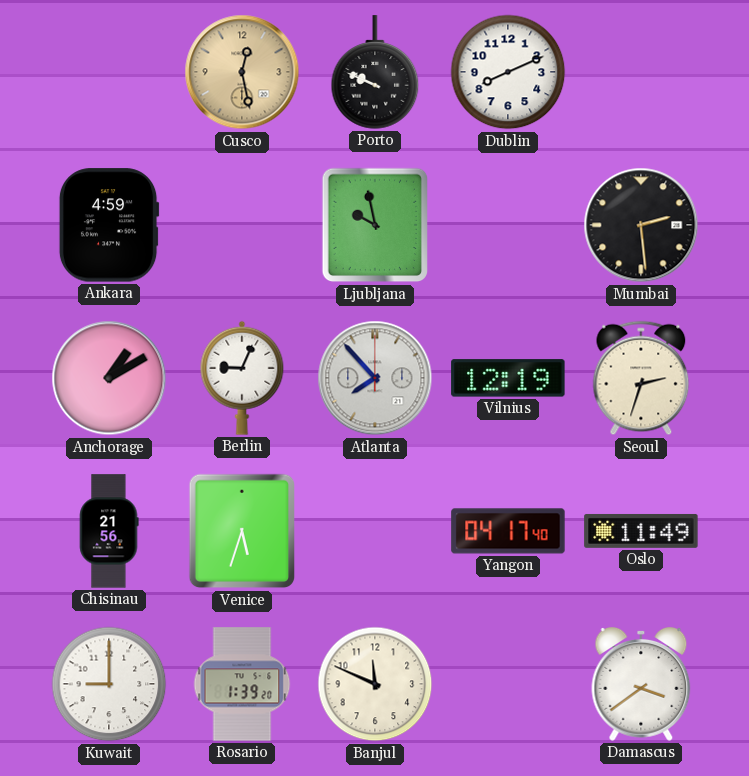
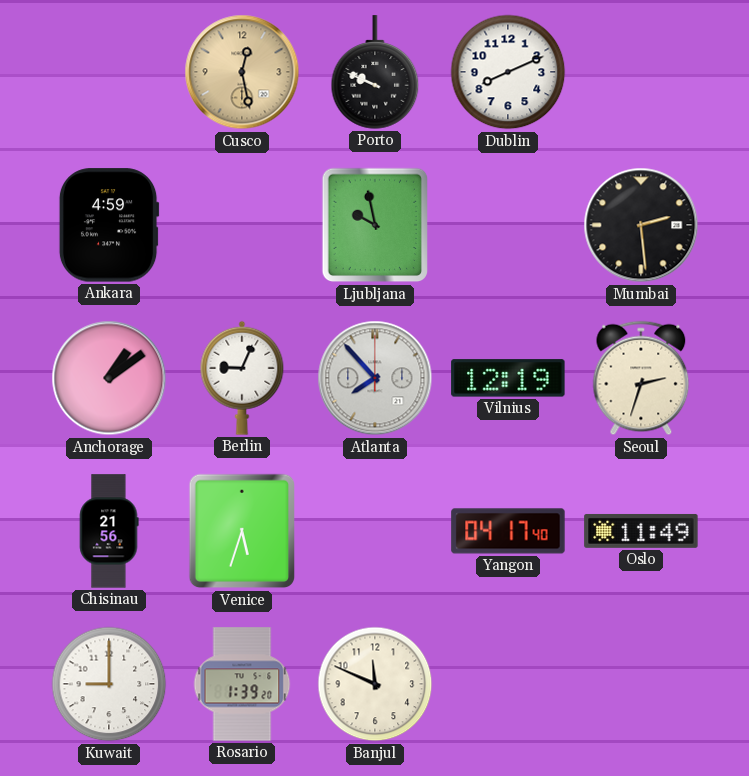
Anchorage: 1:10 -> 1:09
Damascus: 3:39 -> none
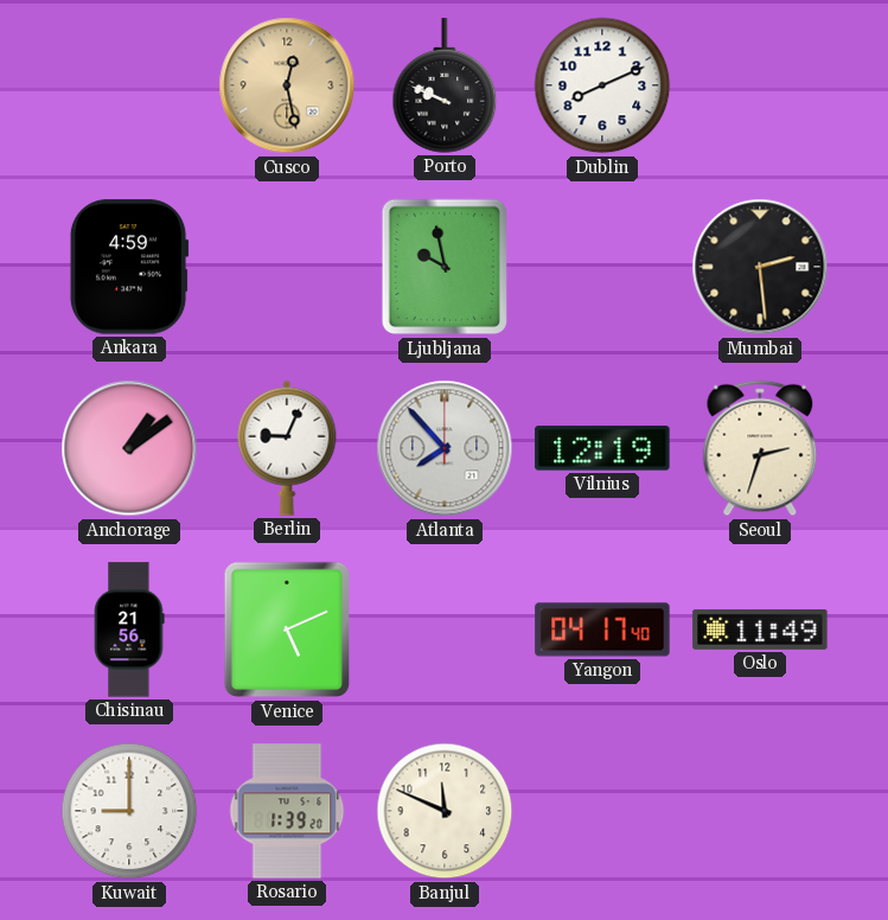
Venice: 5:33 -> 5:11
